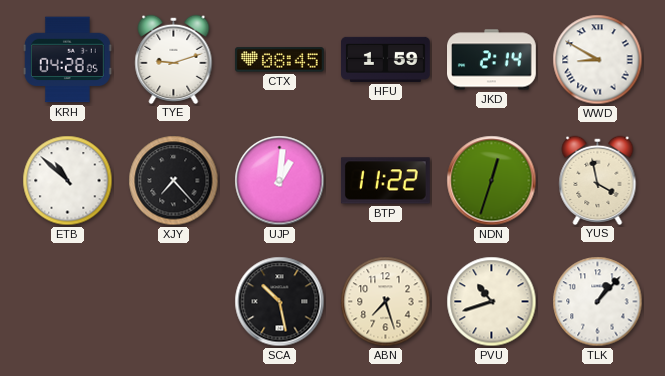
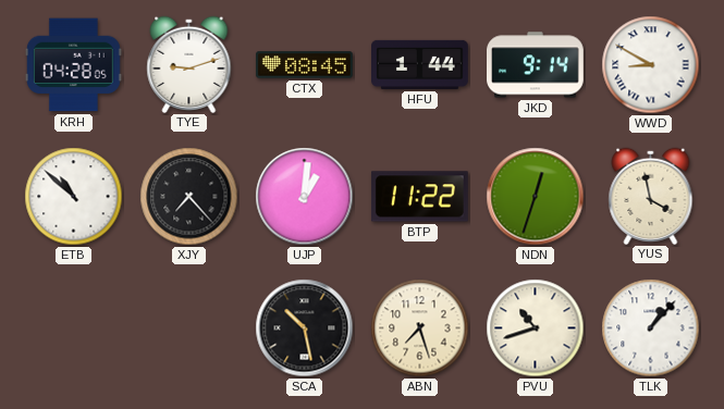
HFU: 1:59 -> 1:44
JKD: 2:14 -> 9:14
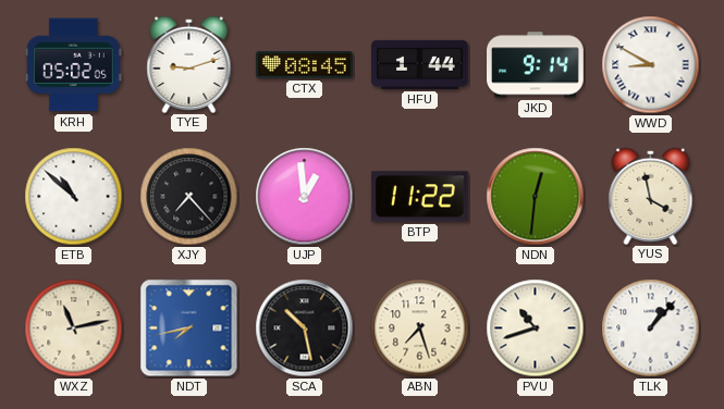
KRH: 04:28 -> 05:02
UJP: 1:01 -> 12:59
NDN: 12:33 -> 12:31
WXZ: none -> 11:13
NDT: none -> 7:43
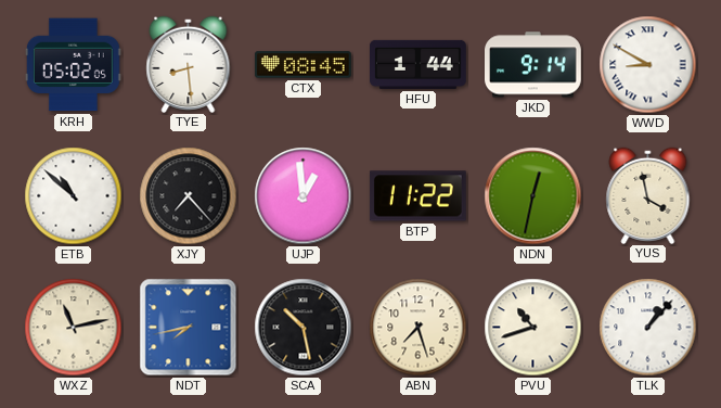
TYE: 9:12 -> 8:29
NDN: 12:31 -> 12:32
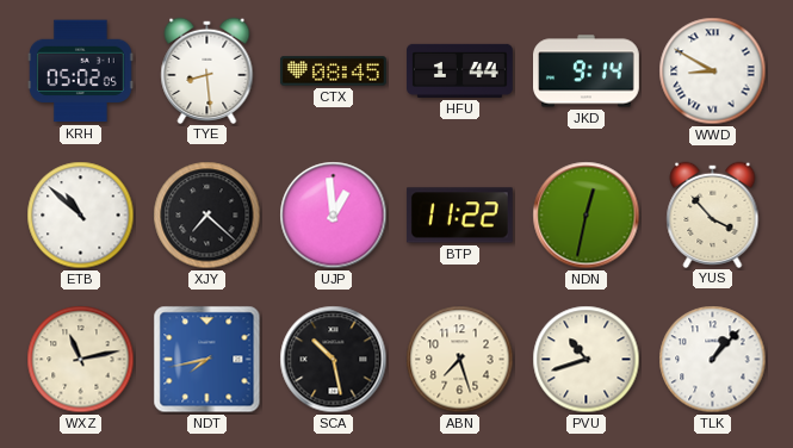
XJY: 7:23 -> 7:22
YUS: 3:58 -> 3:53
